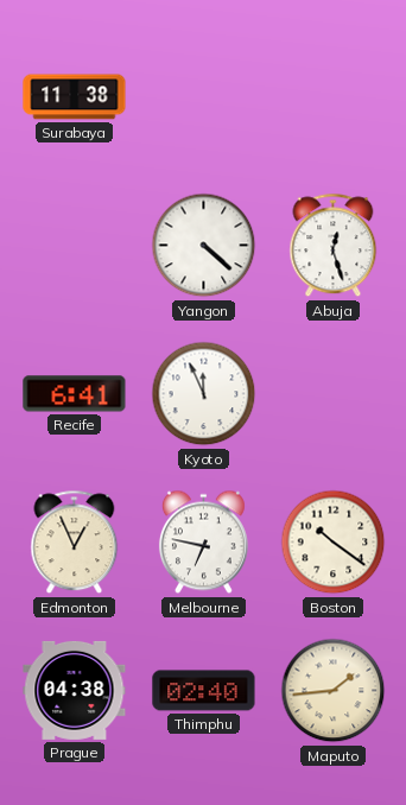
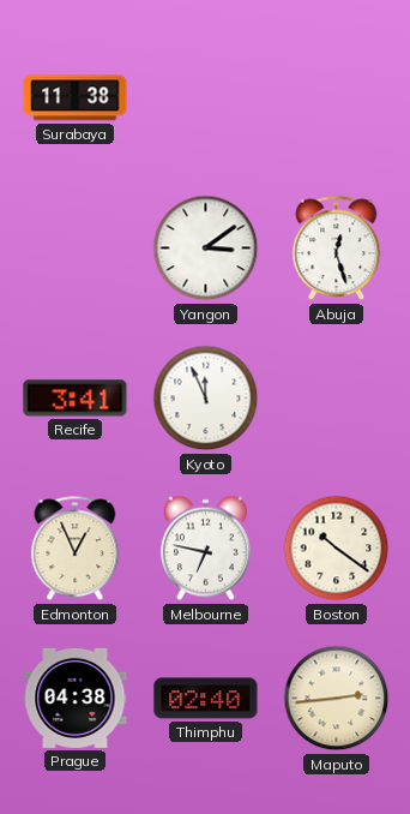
Yangon: 4:22 -> 3:09
Recife: 6:41 -> 3:41
Maputo: 1:44 -> 2:44
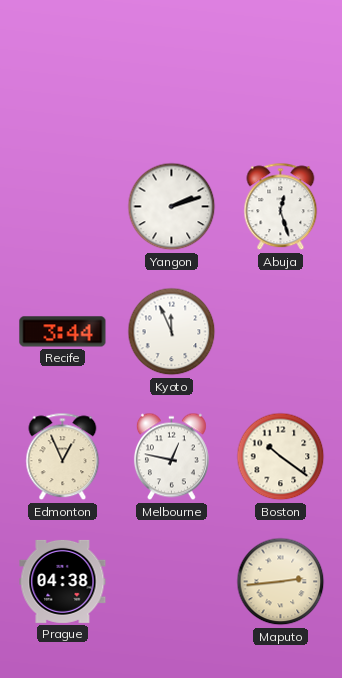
Surabaya: 11:38 -> none
Yangon: 3:09 -> 2:12
Recife: 3:41 -> 3:44
Melbourne: 6:47 -> 12:47
Thimphu: 02:40 -> none
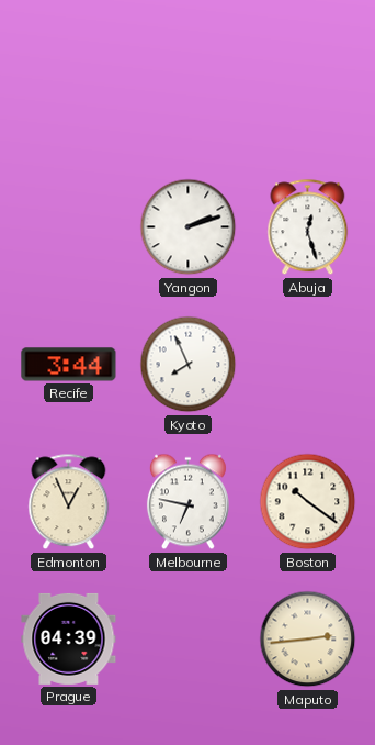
Kyoto: 11:56 -> 7:56
Melbourne: 12:47 -> 6:47
Prague: 04:38 -> 04:39
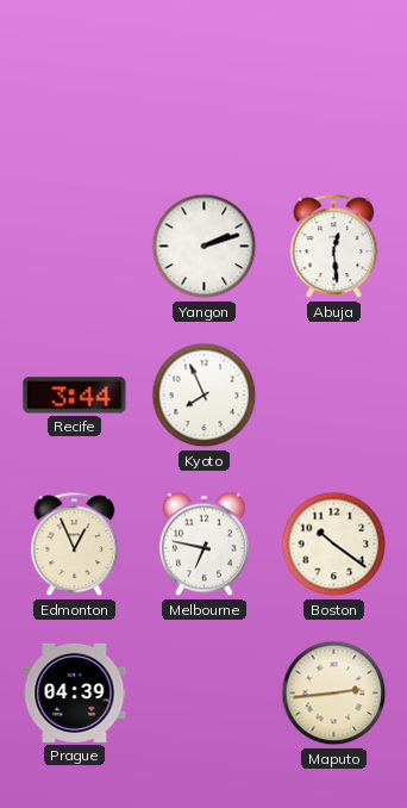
Abuja: 12:27 -> 12:29
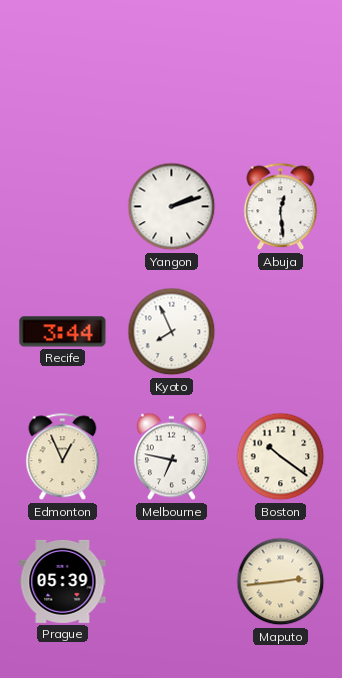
Prague: 04:39 -> 05:39
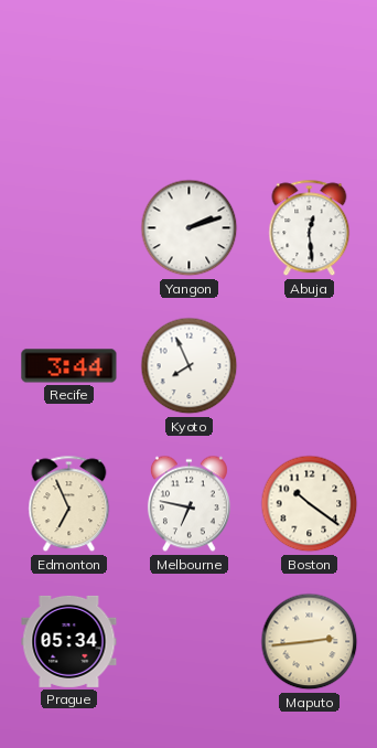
Edmonton: 12:56 -> 6:56
Prague: 05:39 -> 05:34
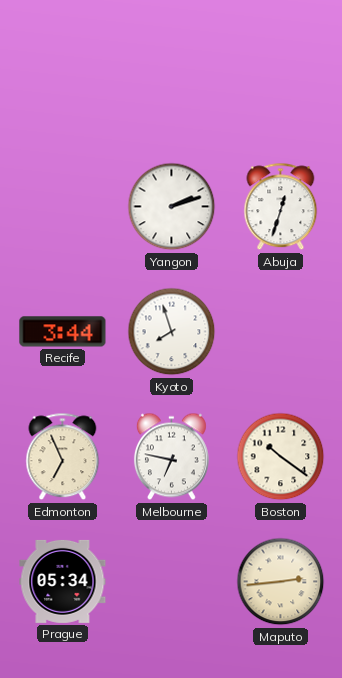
Abuja: 12:29 -> 12:33
Kyoto: 7:56 -> 7:57
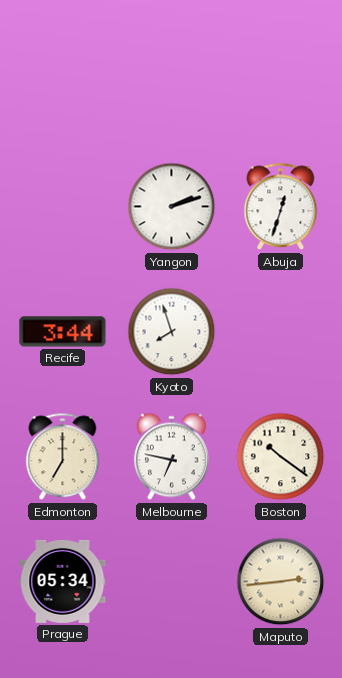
Edmonton: 6:56 -> 7:00
